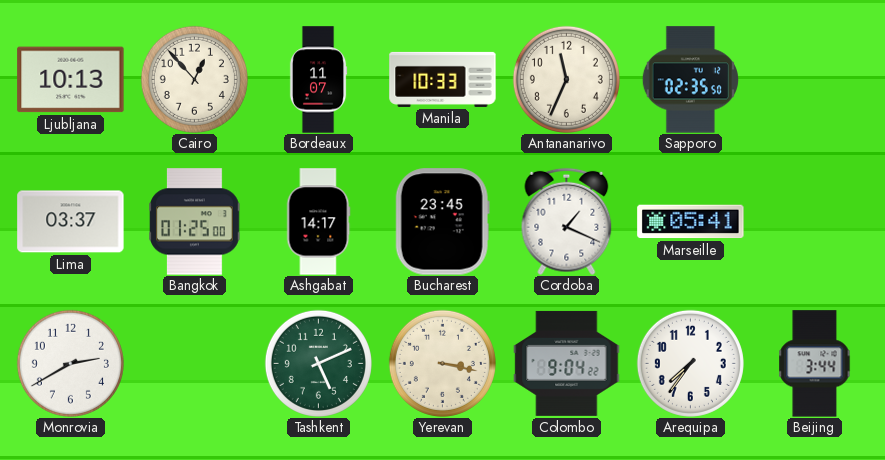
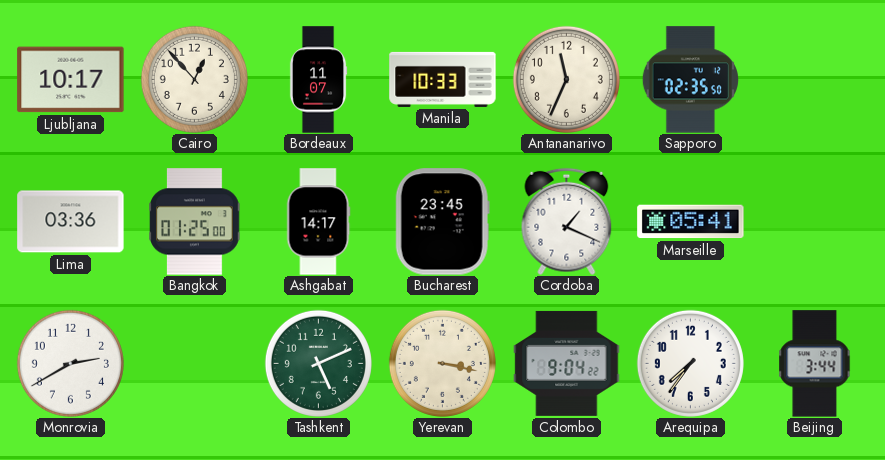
Ljubljana: 10:13 -> 10:17
Lima: 03:37 -> 03:36
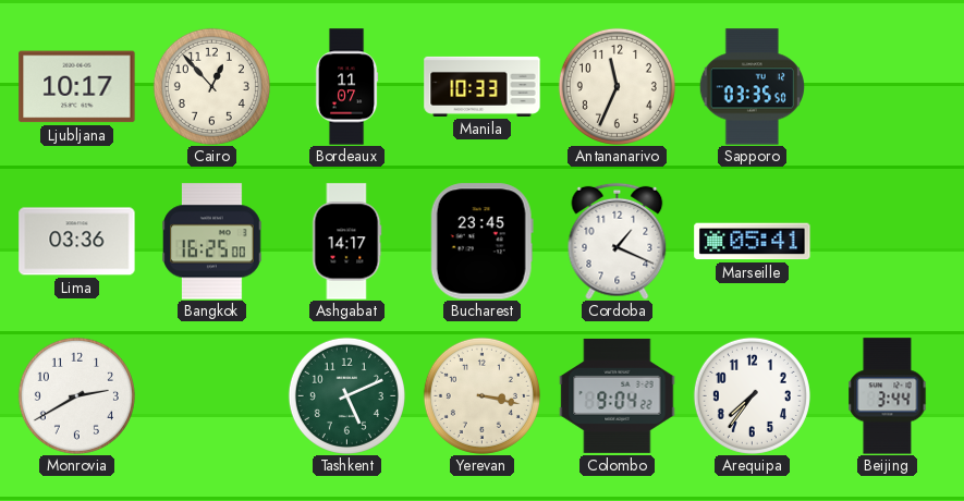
Sapporo: 02:35 -> 03:35
Bangkok: 01:25 -> 16:25
